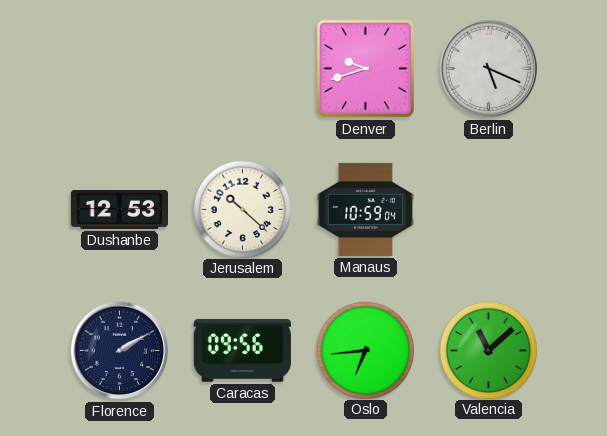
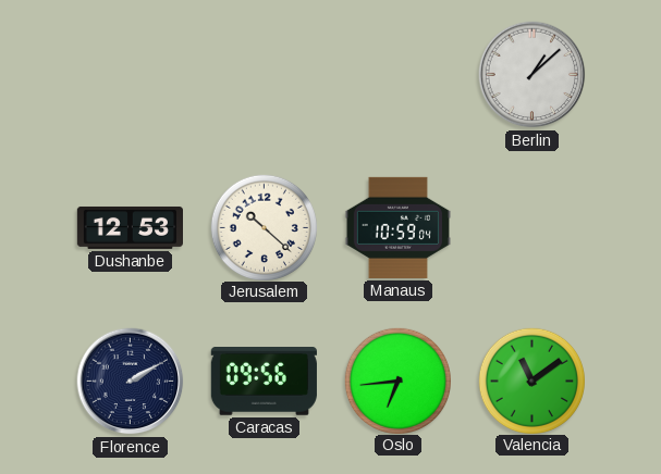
Denver: 9:42 -> none
Berlin: 5:19 -> 1:08
Valencia: 11:08 -> 11:09
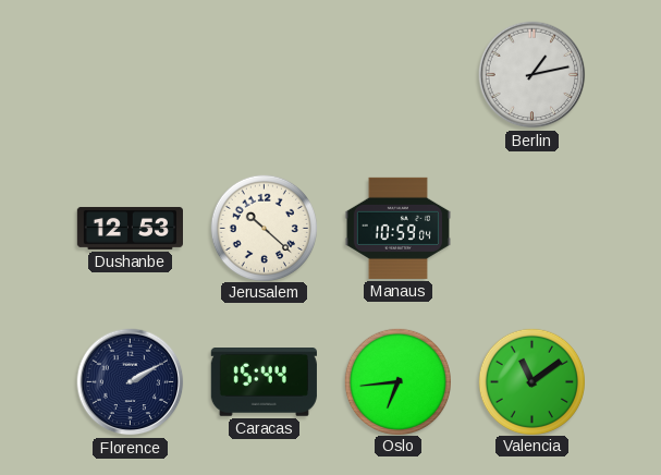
Berlin: 1:08 -> 1:13
Caracas: 09:56 -> 15:44
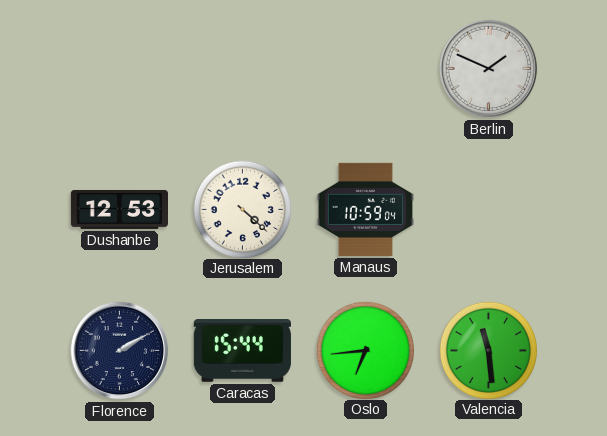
Berlin: 1:13 -> 1:49
Jerusalem: 10:22 -> 4:22
Valencia: 11:09 -> 11:29
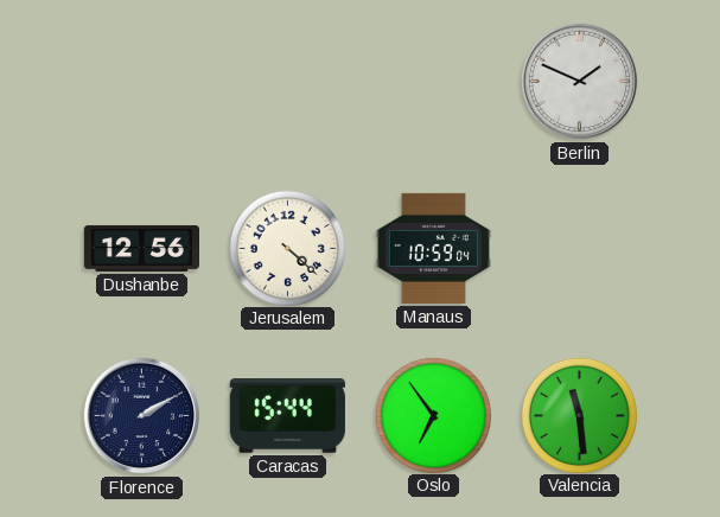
Dushanbe: 12:53 -> 12:56
Oslo: 6:44 -> 6:54
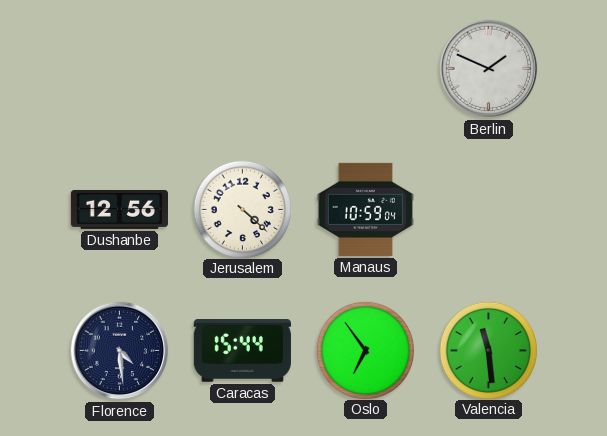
Florence: 2:10 -> 4:29
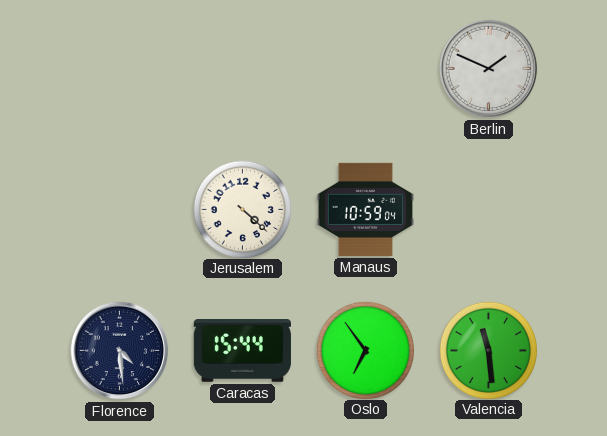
Dushanbe: 12:56 -> none
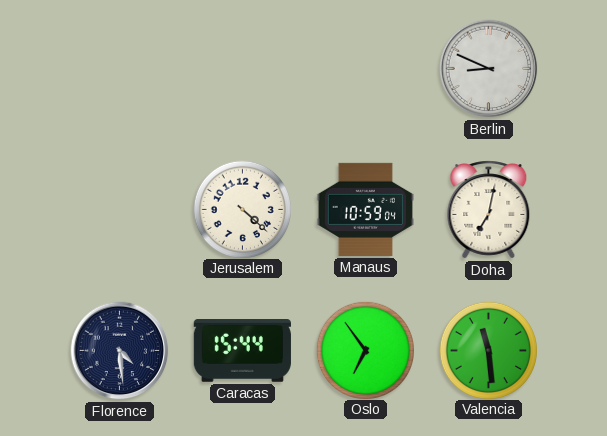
Berlin: 1:49 -> 8:49
Doha: none -> 7:02
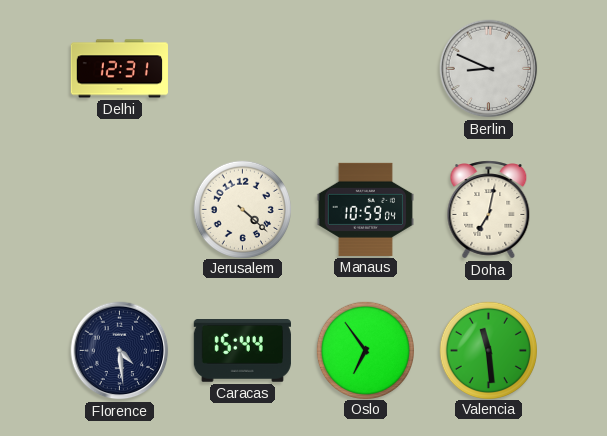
Delhi: none -> 12:31
